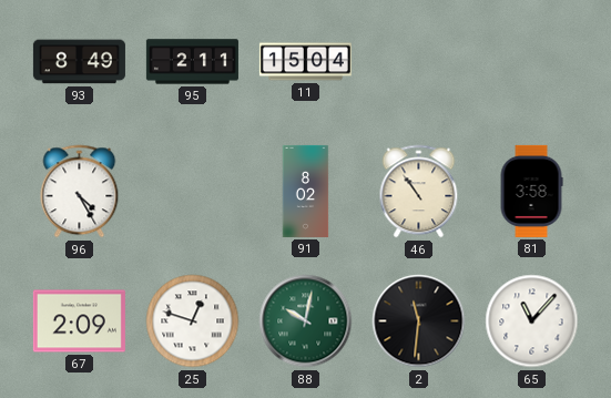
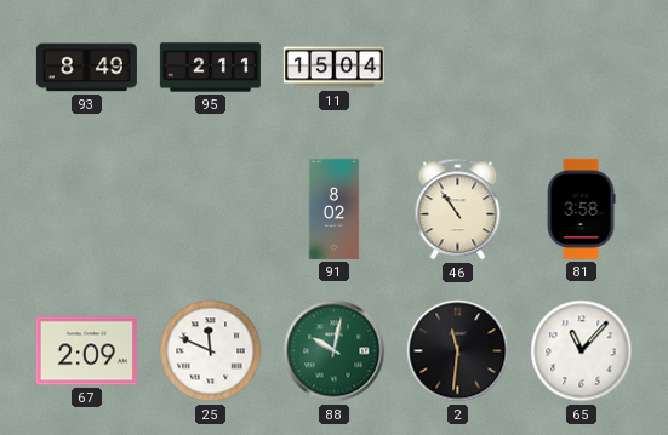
96: 4:25 -> none
25: 12:48 -> 11:49
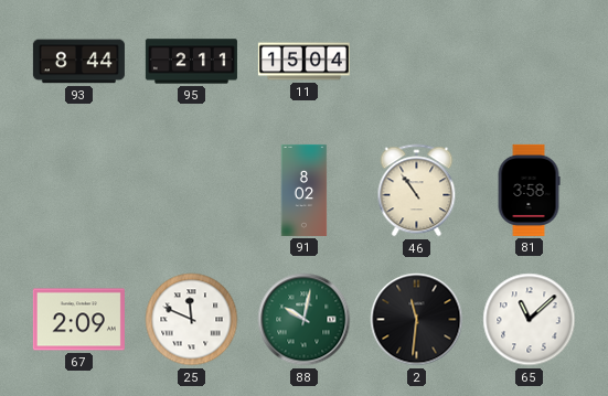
93: 8:49 -> 8:44
65: 11:07 -> 11:08
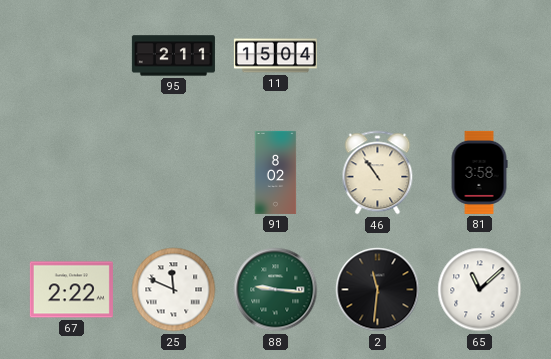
93: 8:44 -> none
67: 2:09 -> 2:22
88: 10:02 -> 9:16
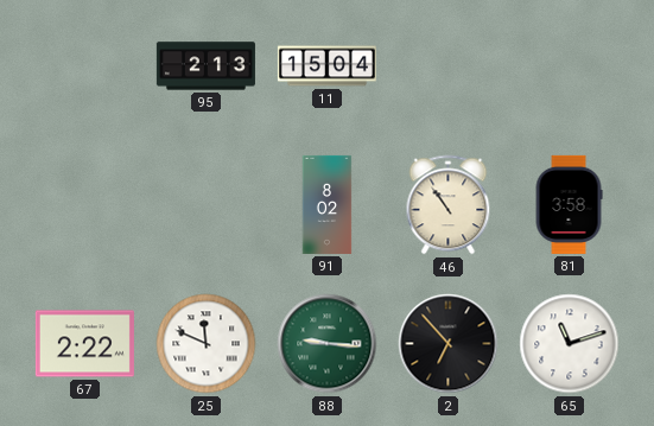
95: 2:11 -> 2:13
2: 11:31 -> 6:53
65: 11:08 -> 11:12
